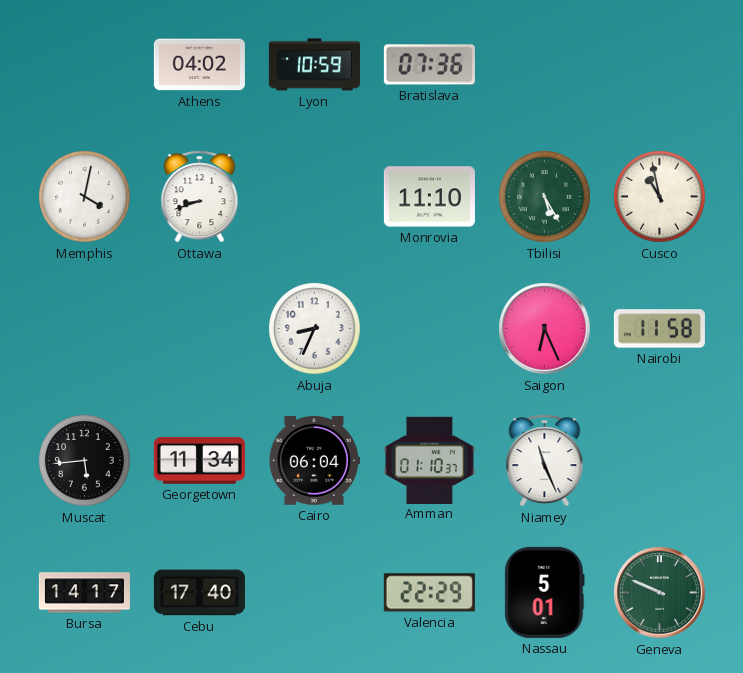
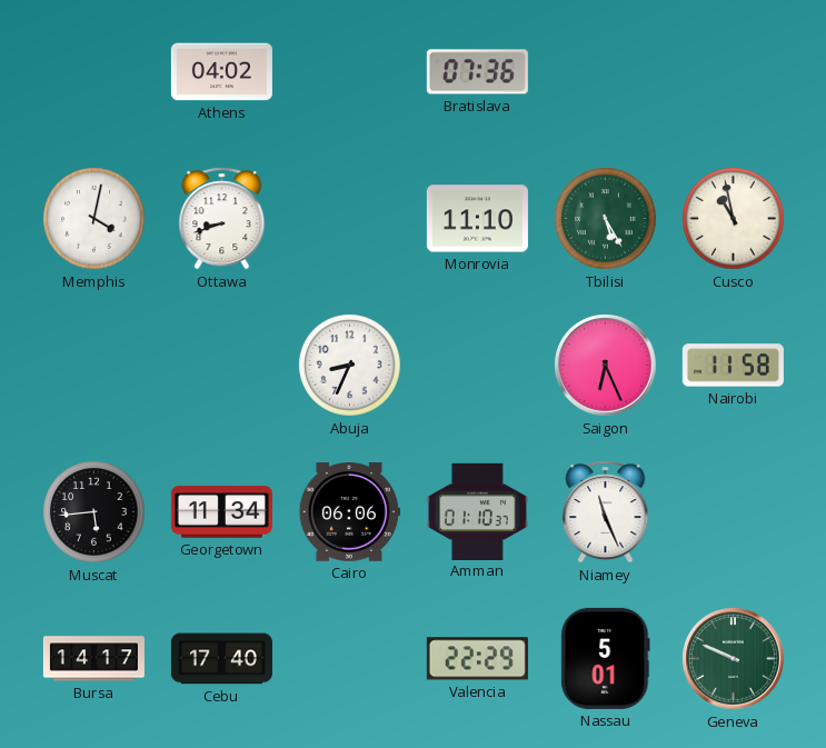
Lyon: 10:59 -> none
Cairo: 06:04 -> 06:06
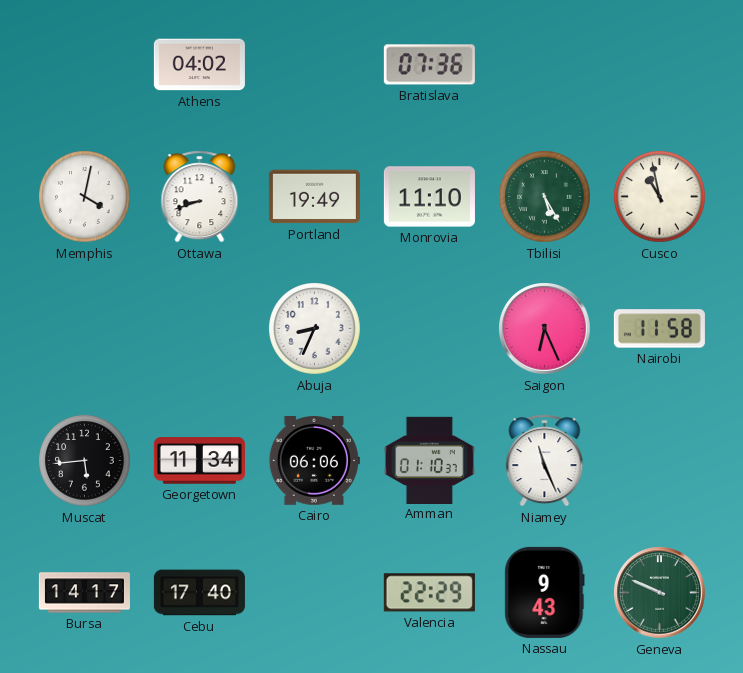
Portland: none -> 19:49
Nassau: 5:01 -> 9:43
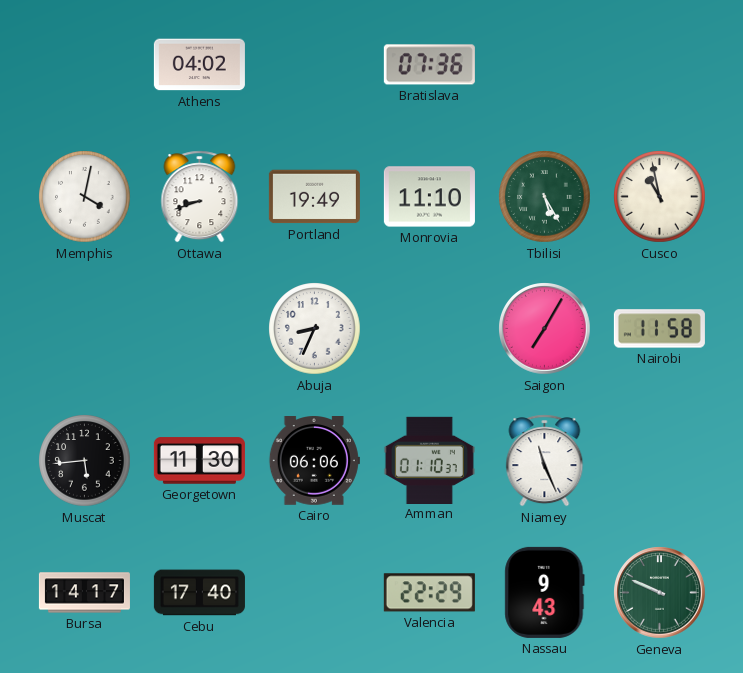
Saigon: 6:26 -> 7:05
Georgetown: 11:34 -> 11:30
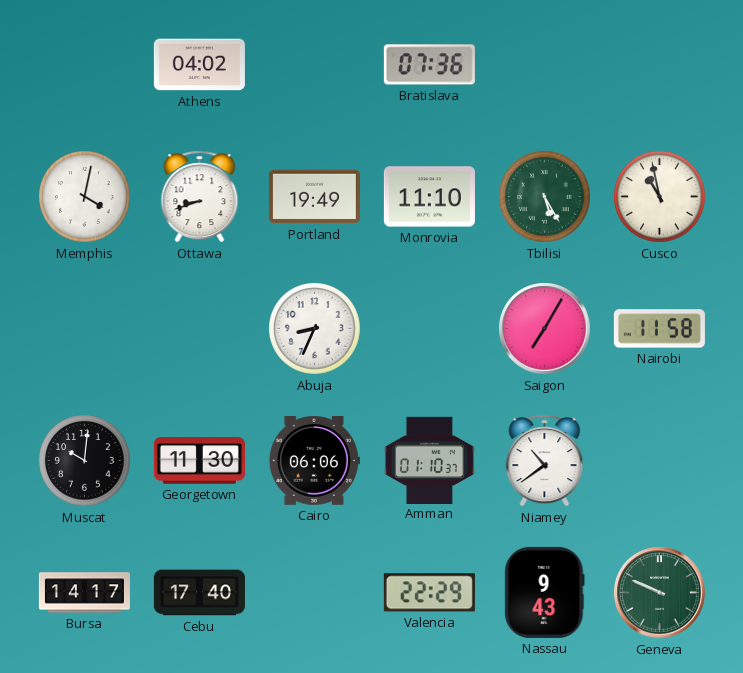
Muscat: 5:44 -> 10:01
Niamey: 11:26 -> 10:39
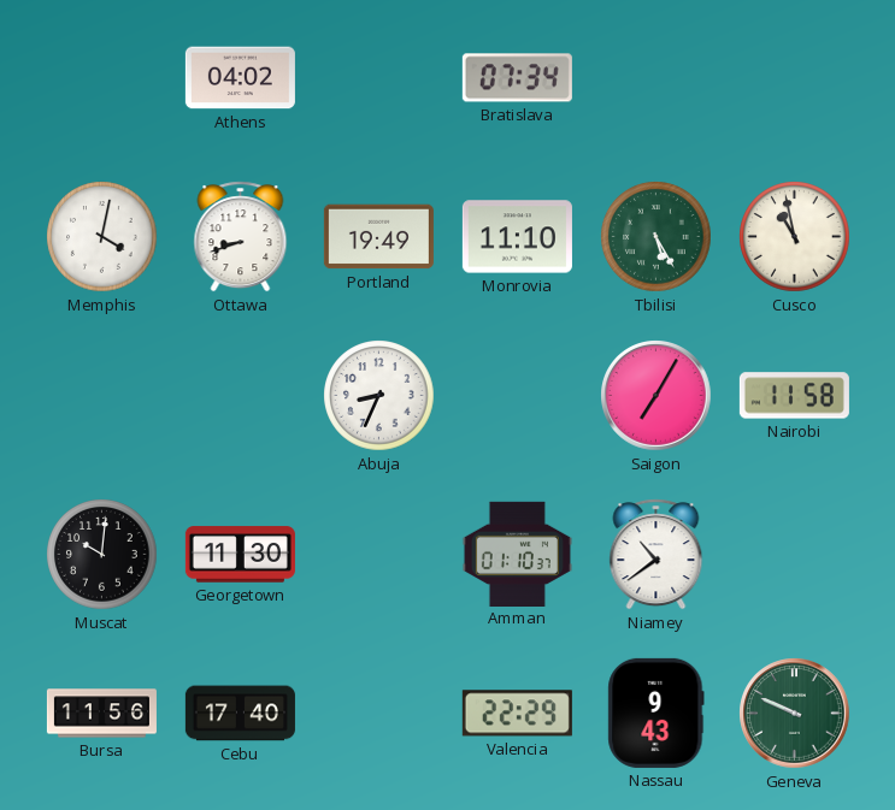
Bratislava: 07:36 -> 07:34
Cairo: 06:06 -> none
Bursa: 14:17 -> 11:56
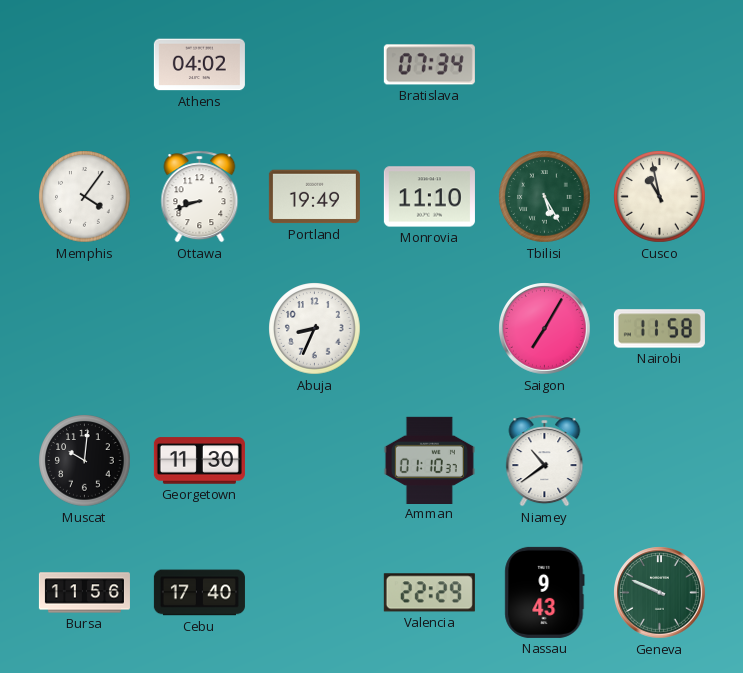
Memphis: 4:02 -> 4:06
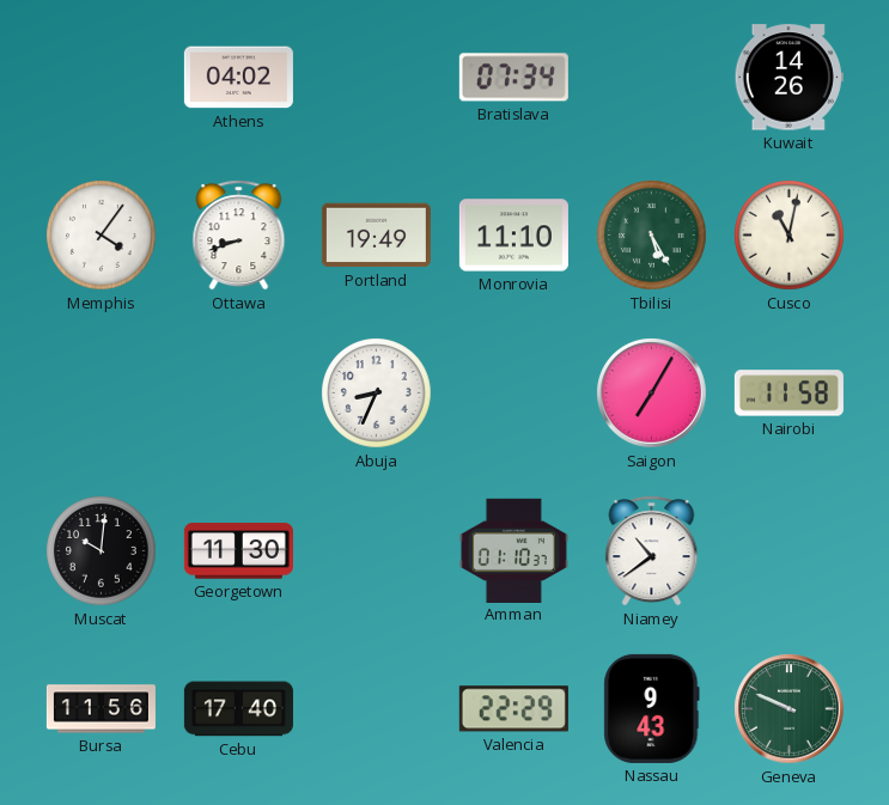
Kuwait: none -> 14:26
Cusco: 10:58 -> 11:02
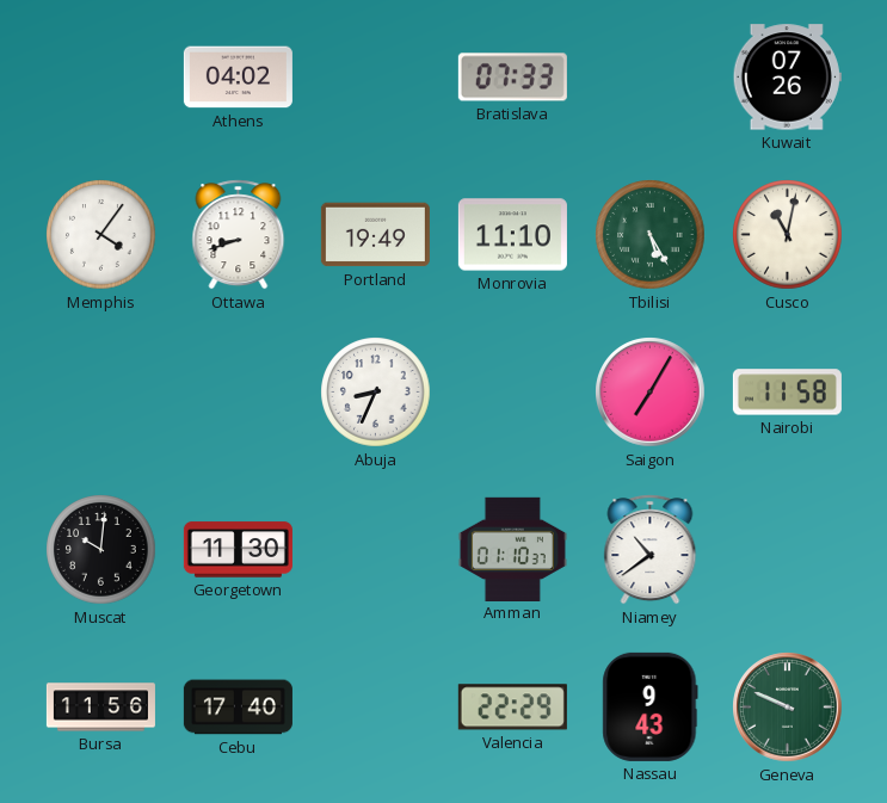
Bratislava: 07:34 -> 07:33
Kuwait: 14:26 -> 07:26
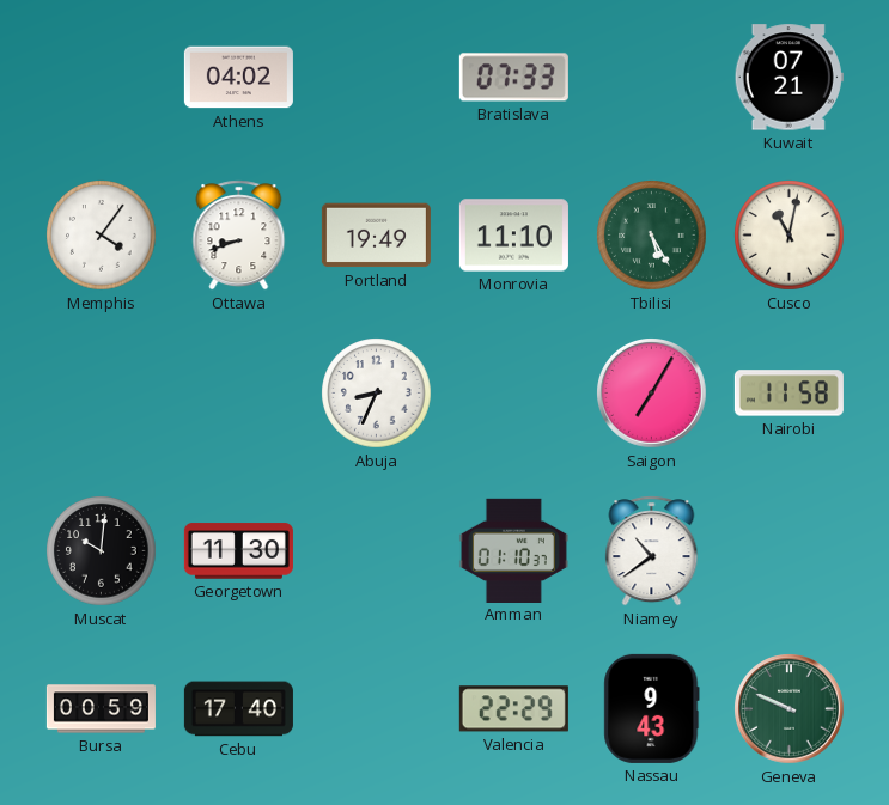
Kuwait: 07:26 -> 07:21
Bursa: 11:56 -> 00:59
